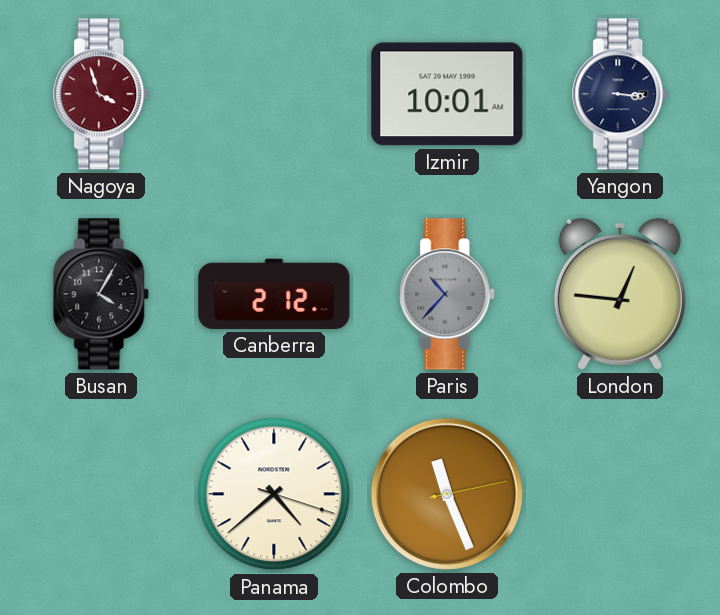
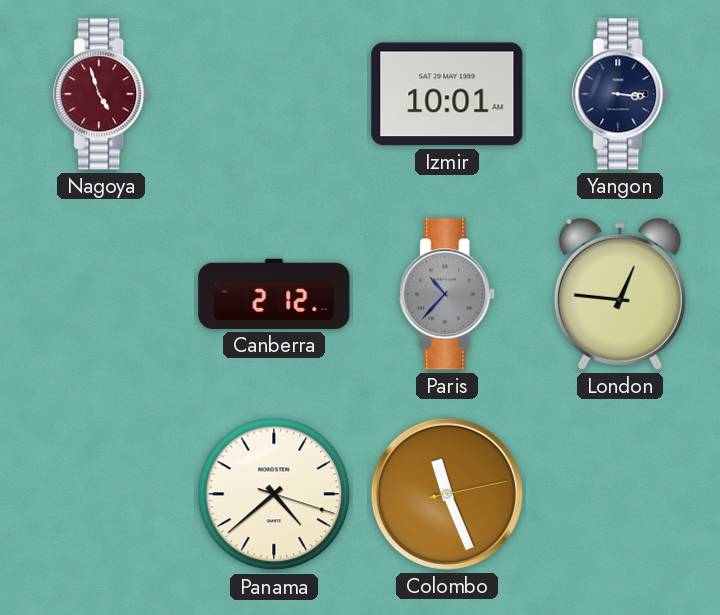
Nagoya: 3:57 -> 4:57
Busan: 4:05 -> none
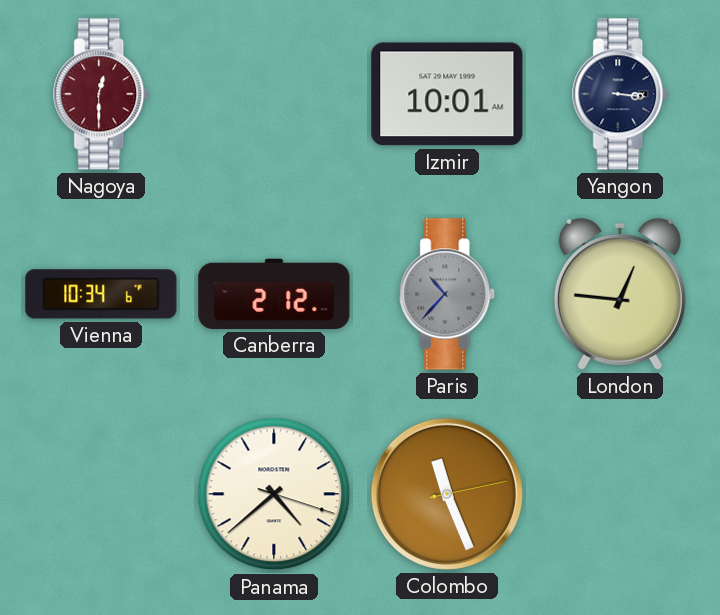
Nagoya: 4:57 -> 12:30
Vienna: none -> 10:34
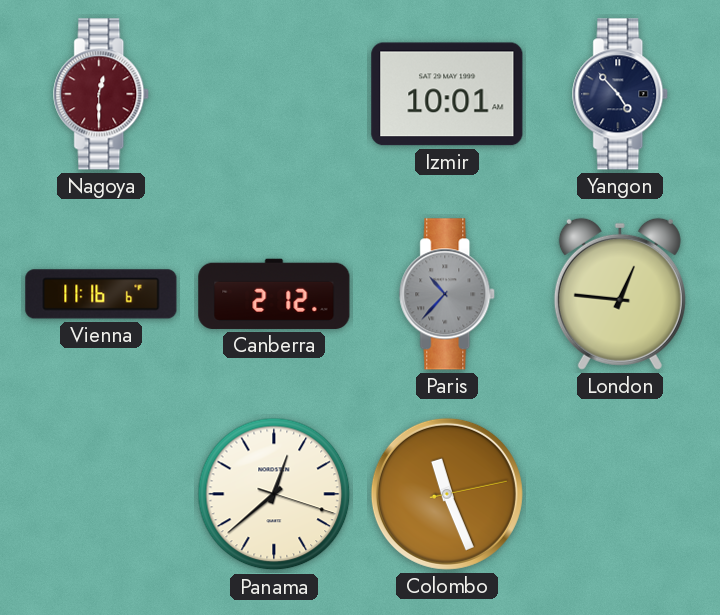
Yangon: 3:16 -> 4:53
Vienna: 10:34 -> 11:16
Panama: 4:38 -> 12:38
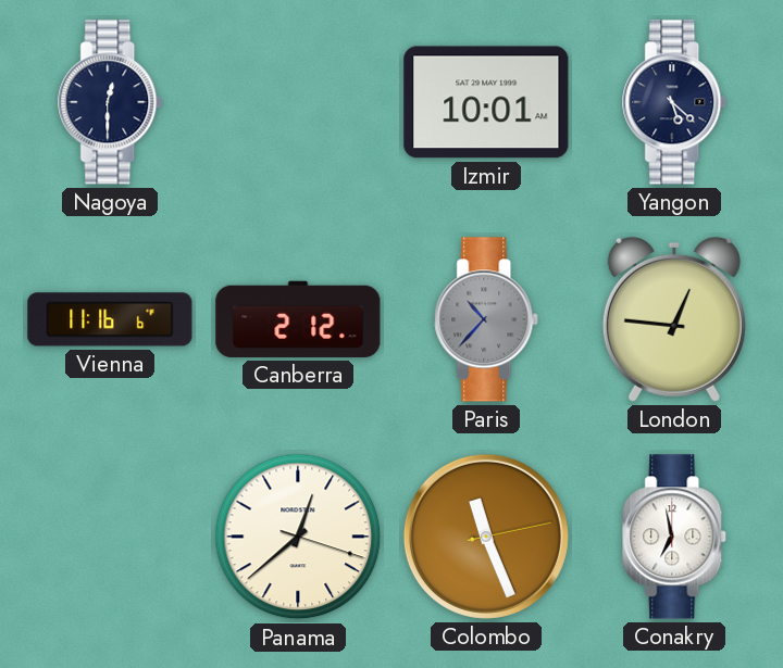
Nagoya dial: burgundy -> navy
Yangon: 4:53 -> 5:22
Conakry: none -> 6:58
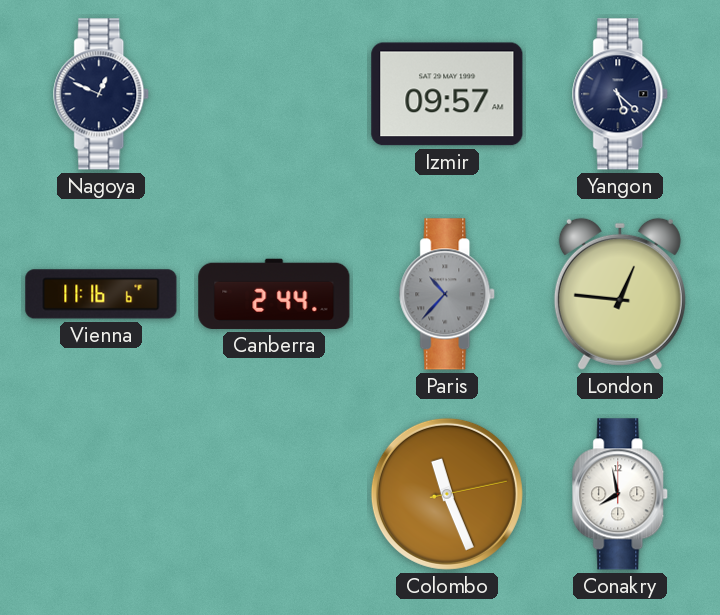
Nagoya: 12:30 -> 12:49
Izmir: 10:01 -> 09:57
Canberra: 2:12 -> 2:44
Panama: 12:38 -> none
Conakry: 6:58 -> 7:58
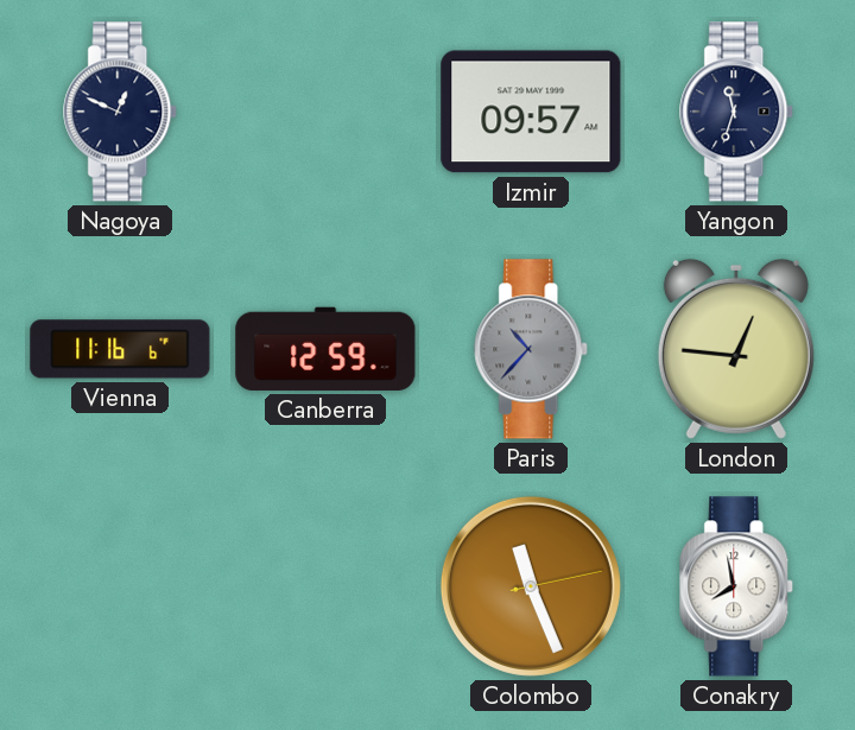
Yangon: 5:22 -> 11:33
Canberra: 2:44 -> 12:59
